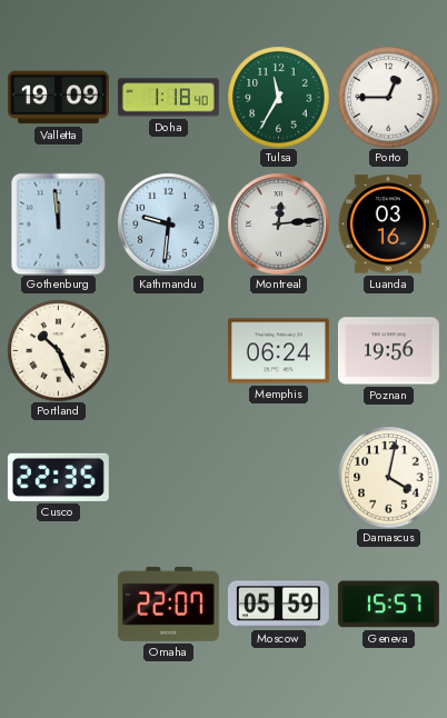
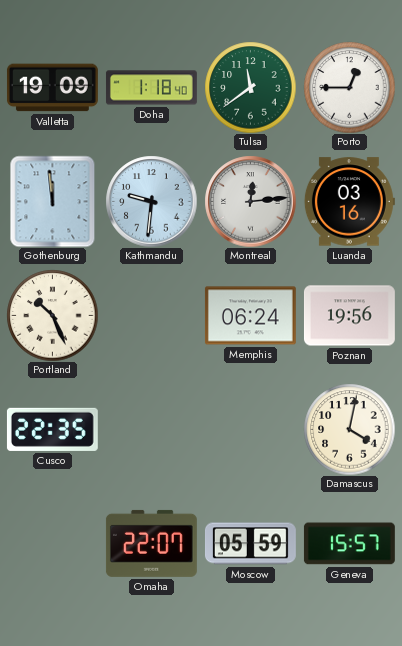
Tulsa: 11:35 -> 11:39
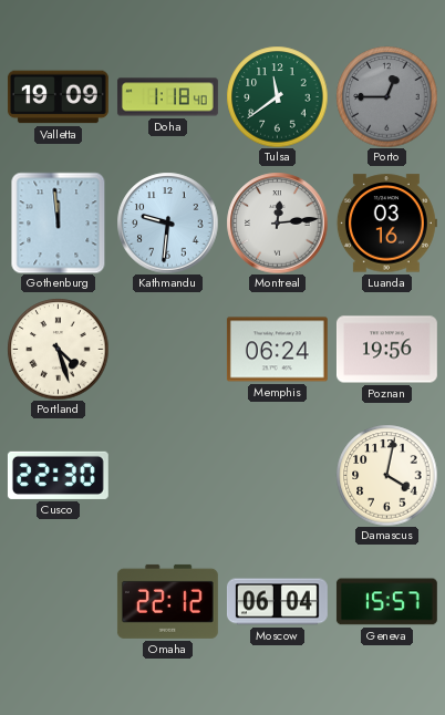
Porto dial: white -> grey
Portland: 10:26 -> 4:27
Cusco: 22:35 -> 22:30
Omaha: 22:07 -> 22:12
Moscow: 05:59 -> 06:04
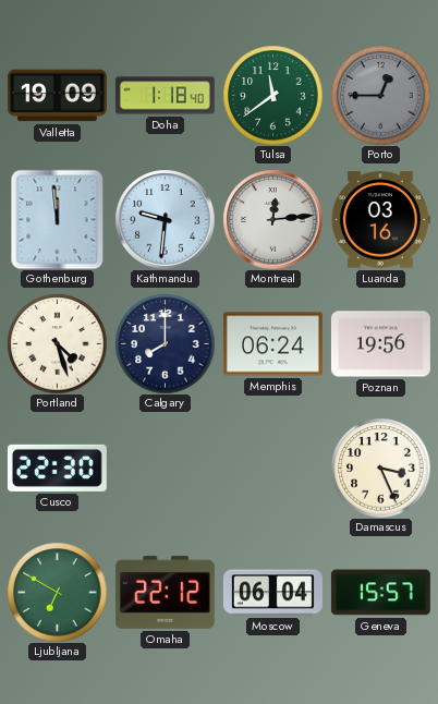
Calgary: none -> 8:00
Damascus: 4:02 -> 3:26
Ljubljana: none -> 6:50
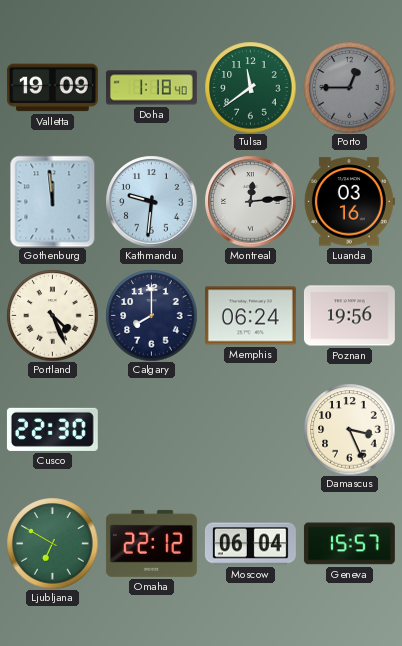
Portland: 4:27 -> 4:26
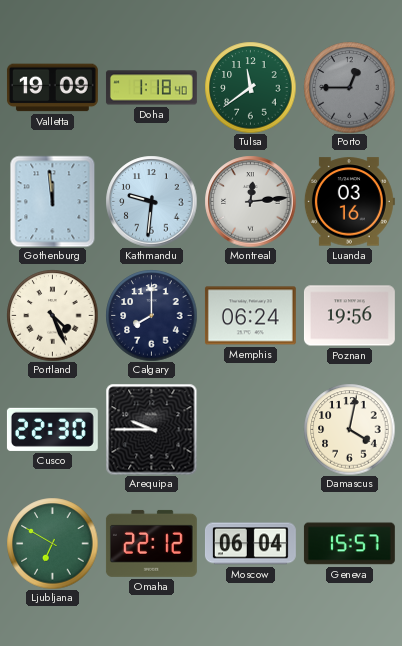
Arequipa: none -> 9:45
Damascus: 3:26 -> 4:02
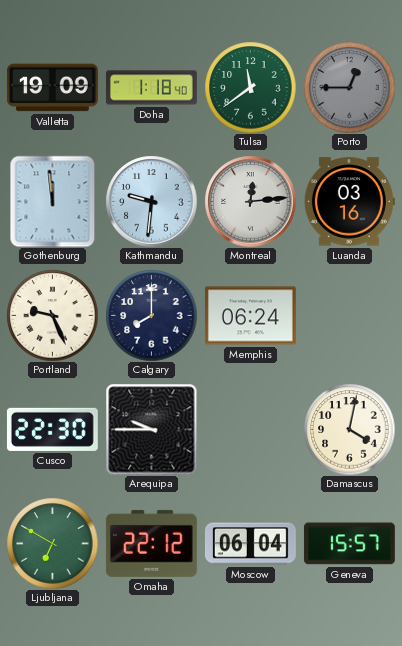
Portland: 4:26 -> 9:26
Poznan: 19:56 -> none
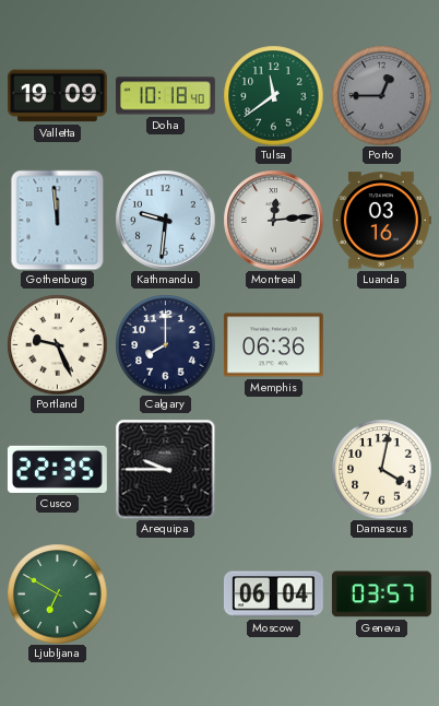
Doha: 1:18 -> 10:18
Memphis: 06:24 -> 06:36
Cusco: 22:30 -> 22:35
Omaha: 22:12 -> none
Geneva: 15:57 -> 03:57
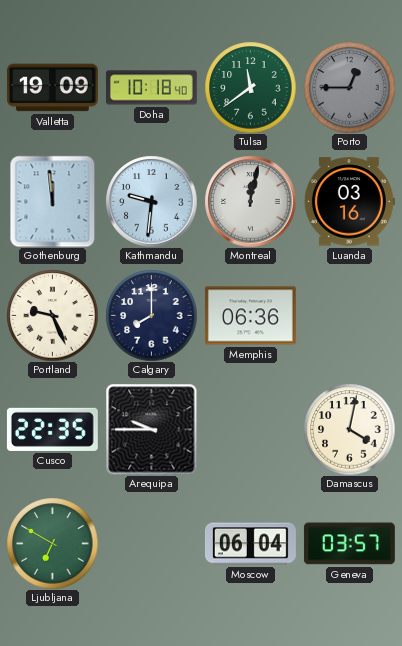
Montreal: 12:14 -> 12:02
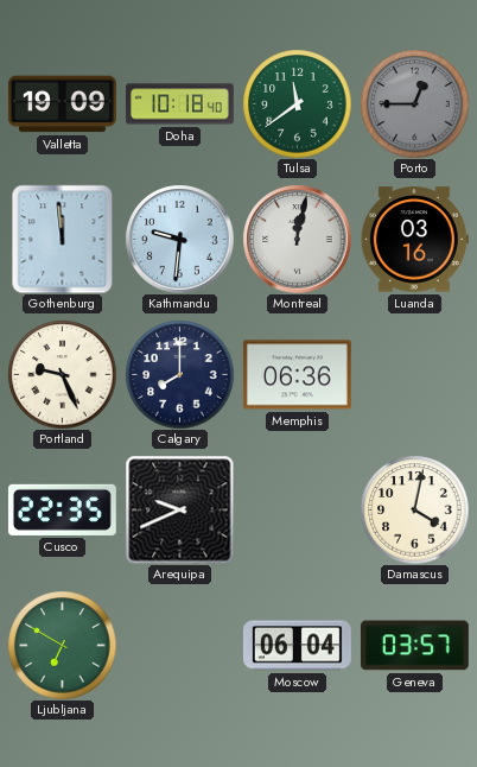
Arequipa: 9:45 -> 9:41
